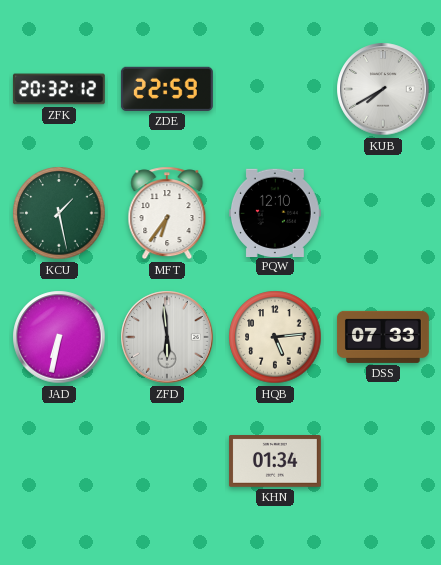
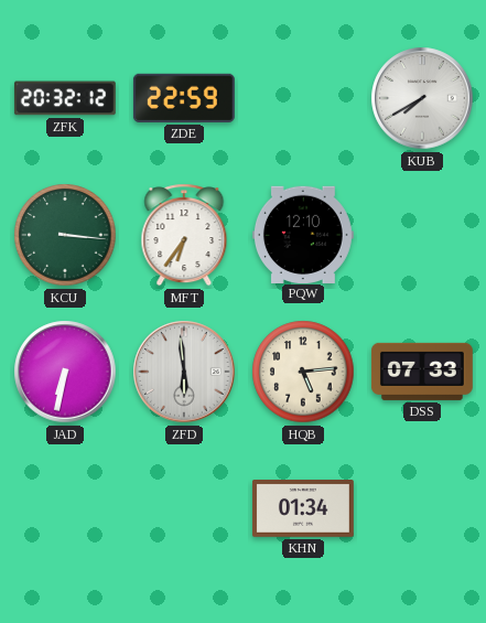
KCU: 1:28 -> 3:16
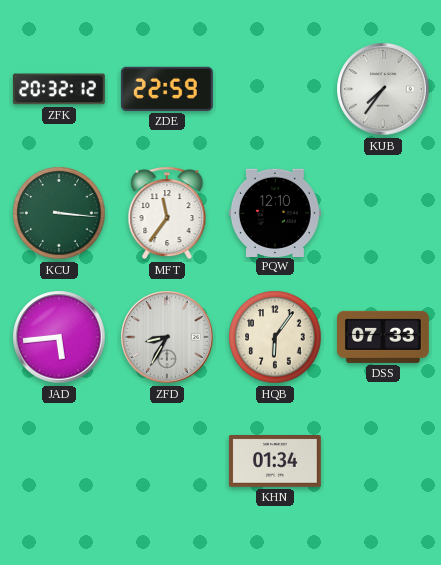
KUB: 7:40 -> 7:36
MFT: 6:36 -> 11:36
JAD: 6:32 -> 5:44
ZFD: 5:59 -> 8:35
HQB: 5:14 -> 6:06
